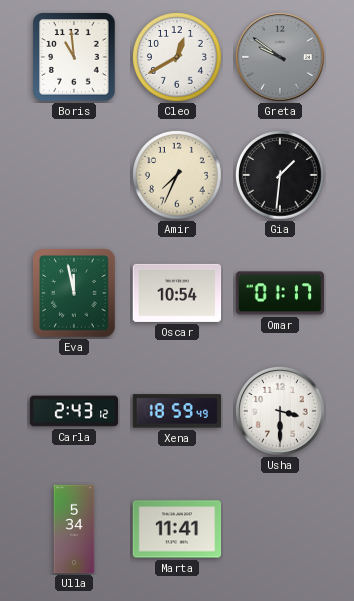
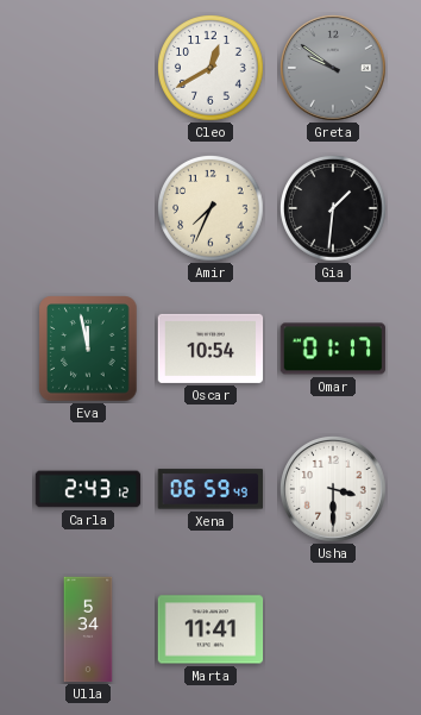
Boris: 10:59 -> none
Xena: 18:59 -> 06:59
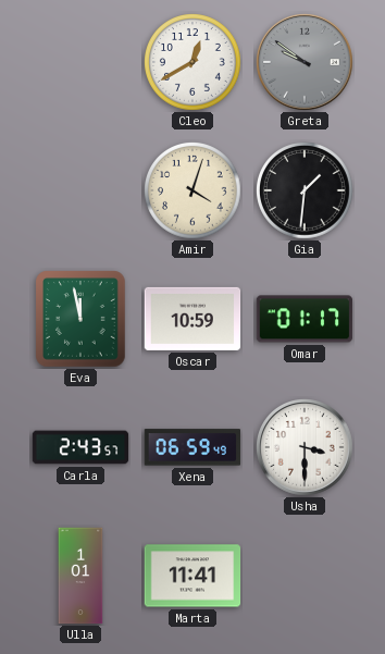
Amir: 7:34 -> 4:03
Oscar: 10:54 -> 10:59
Carla: 2:43:12 -> 2:43:57
Ulla: 5:34 -> 1:01
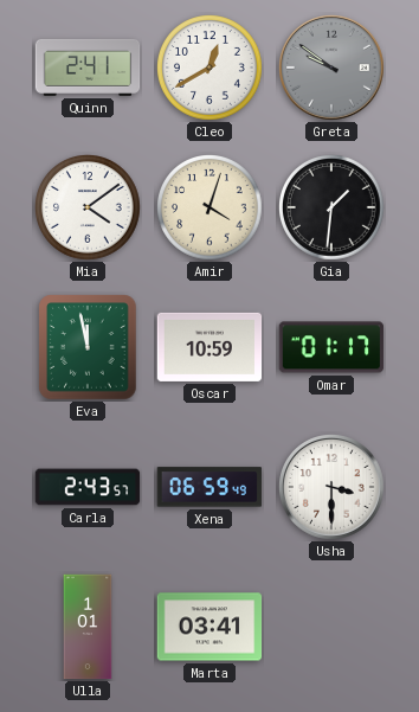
Quinn: none -> 2:41
Mia: none -> 4:09
Marta: 11:41 -> 03:41
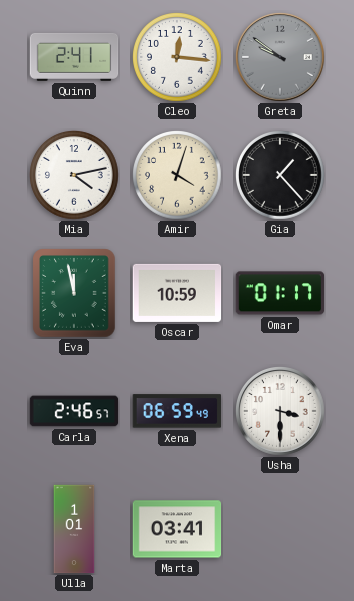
Cleo: 12:40 -> 12:16
Mia: 4:09 -> 4:13
Gia: 1:31 -> 1:23
Carla: 2:43 -> 2:46
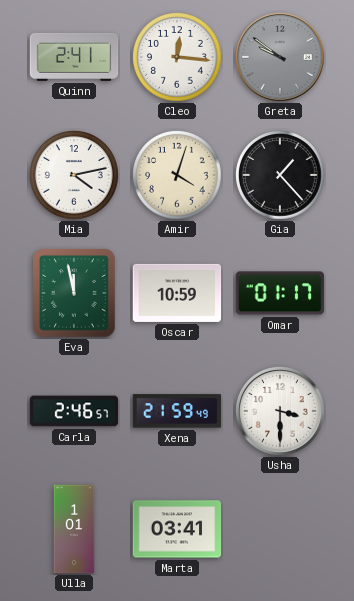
Xena: 06:59 -> 21:59
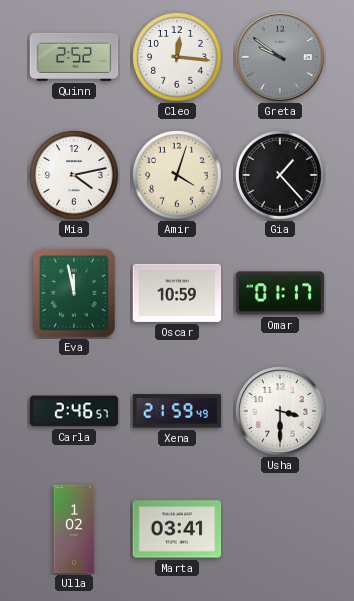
Quinn: 2:41 -> 2:52
Ulla: 1:01 -> 1:02
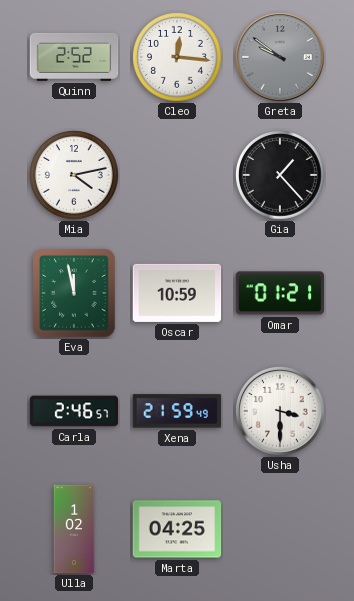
Amir: 4:03 -> none
Omar: 01:17 -> 01:21
Marta: 03:41 -> 04:25
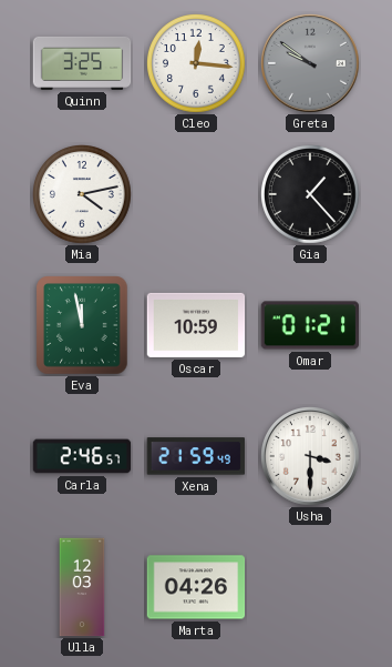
Quinn: 2:52 -> 3:25
Ulla: 1:02 -> 12:03
Marta: 04:25 -> 04:26
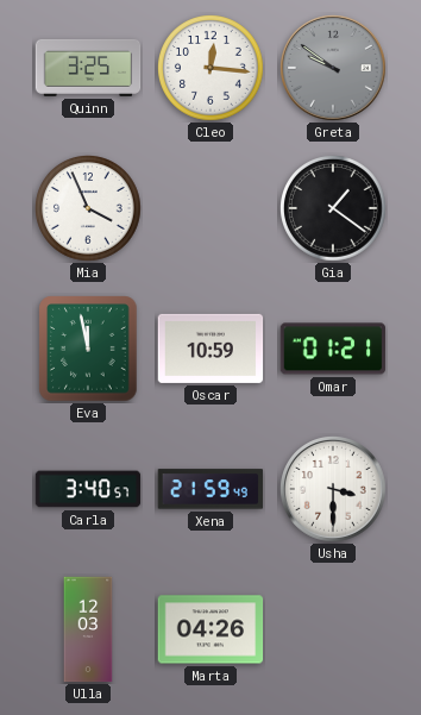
Mia: 4:13 -> 3:56
Gia: 1:23 -> 1:21
Carla: 2:46 -> 3:40
